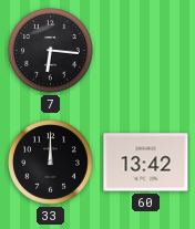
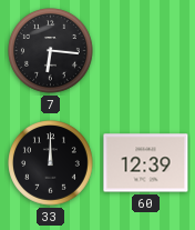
60: 13:42 -> 12:39
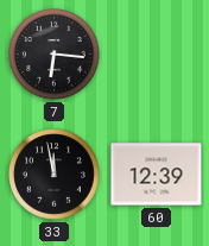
33: 12:00 -> 11:58
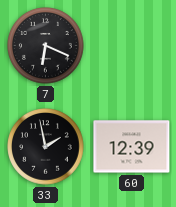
7: 6:16 -> 6:19
33: 11:58 -> 1:58
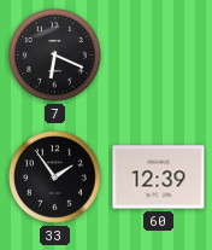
33: 1:58 -> 1:54
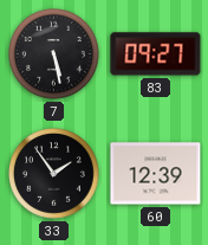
7: 6:19 -> 5:28
83: none -> 09:27
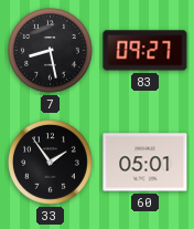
7: 5:28 -> 8:28
60: 12:39 -> 05:01
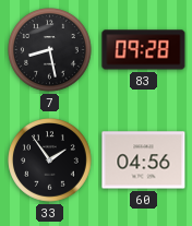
83: 09:27 -> 09:28
60: 05:01 -> 04:56
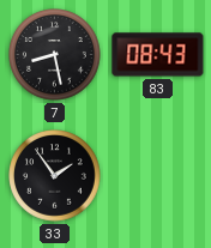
83: 09:28 -> 08:43
60: 04:56 -> none
